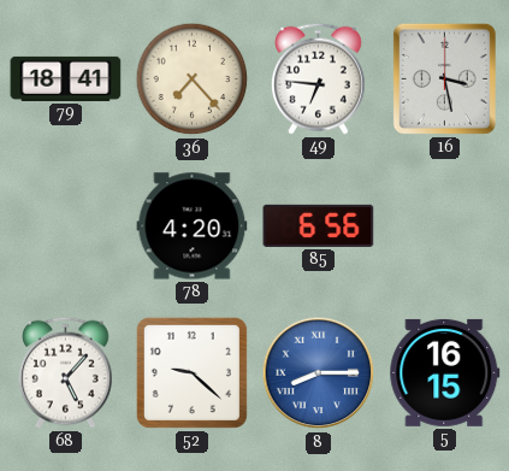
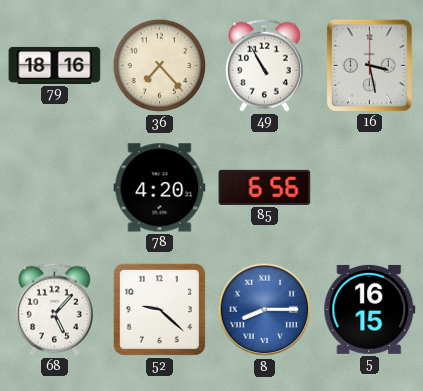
79: 18:41 -> 18:16
49: 6:46 -> 10:55
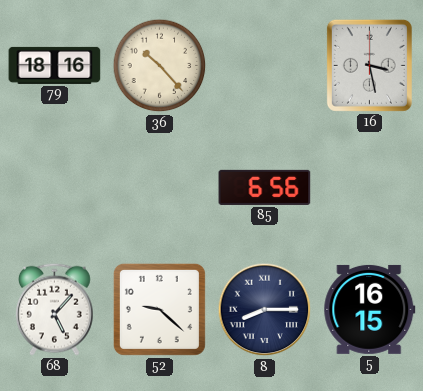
36: 7:23 -> 10:23
49: 10:55 -> none
78: 4:20 -> none
8 dial: blue -> navy
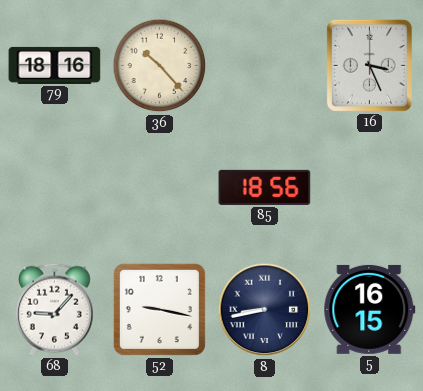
16: 3:28 -> 3:26
85: 6:56 -> 18:56
68: 5:07 -> 9:07
52: 9:22 -> 9:17
8: 8:15 -> 8:43
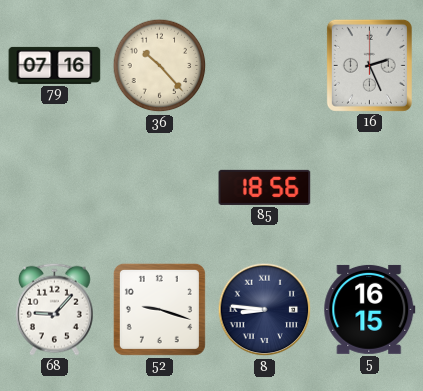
79: 18:16 -> 07:16
16: 3:26 -> 2:26
52: 9:17 -> 9:18
8: 8:43 -> 8:46
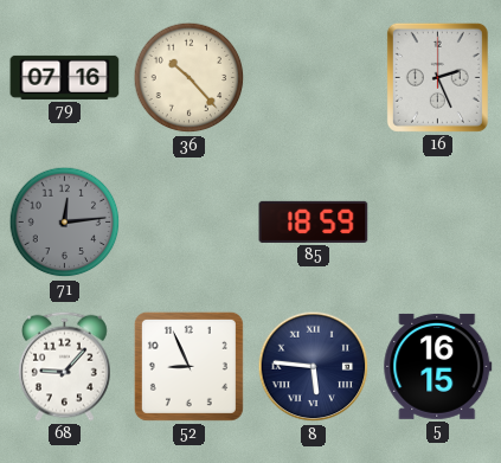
71: none -> 12:14
85: 18:56 -> 18:59
52: 9:18 -> 8:56
8: 8:46 -> 5:46
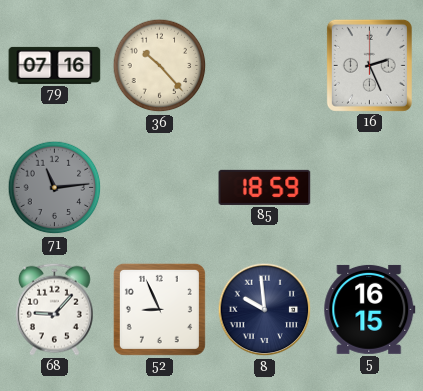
71: 12:14 -> 11:14
8: 5:46 -> 9:59
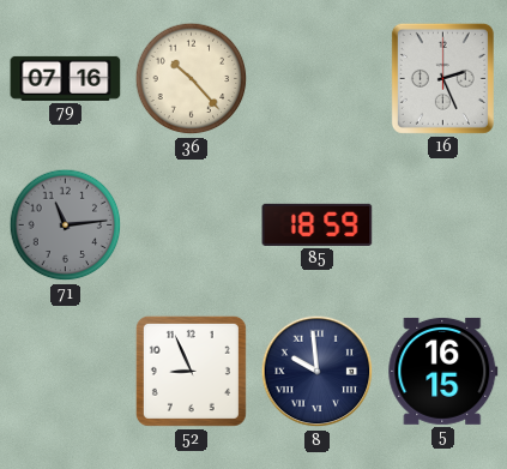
68: 9:07 -> none
